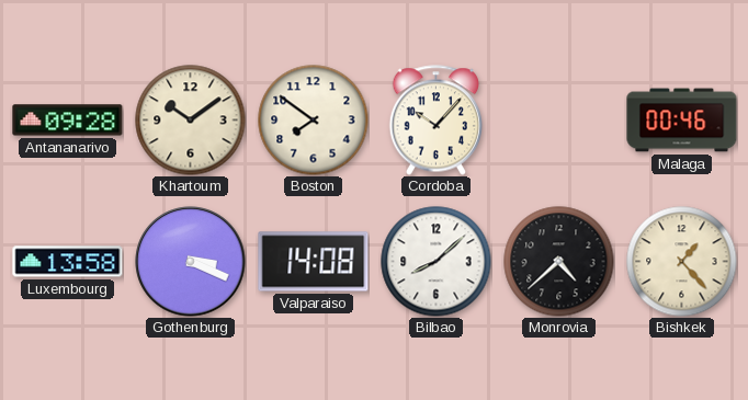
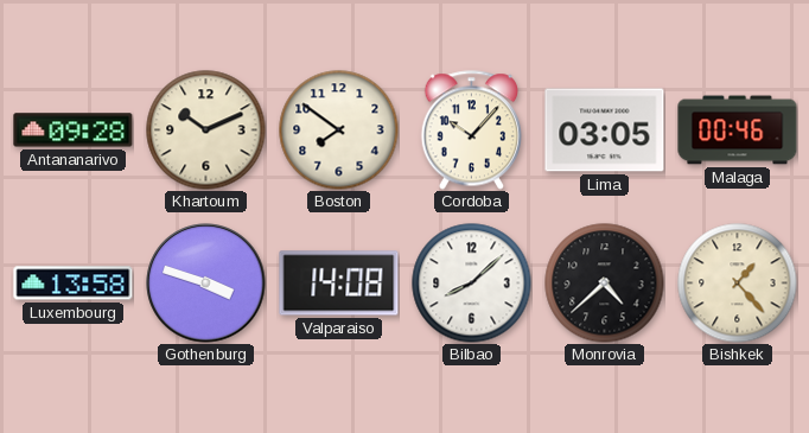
Khartoum: 10:09 -> 10:11
Lima: none -> 03:05
Gothenburg: 3:19 -> 3:48
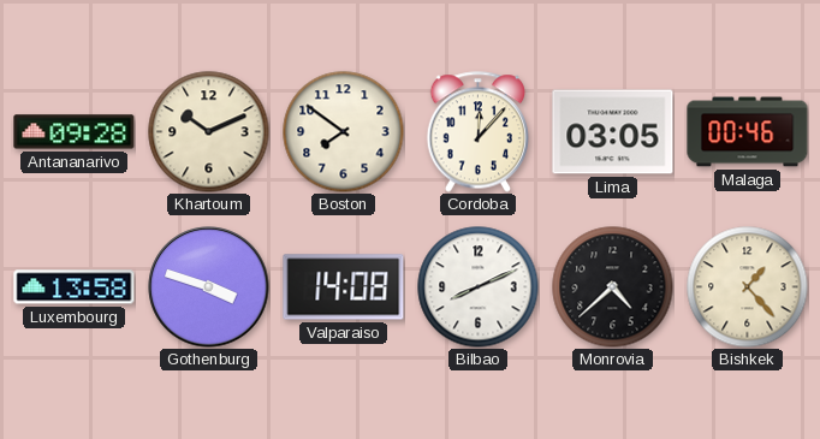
Cordoba: 10:07 -> 12:07
Bilbao: 8:08 -> 8:11
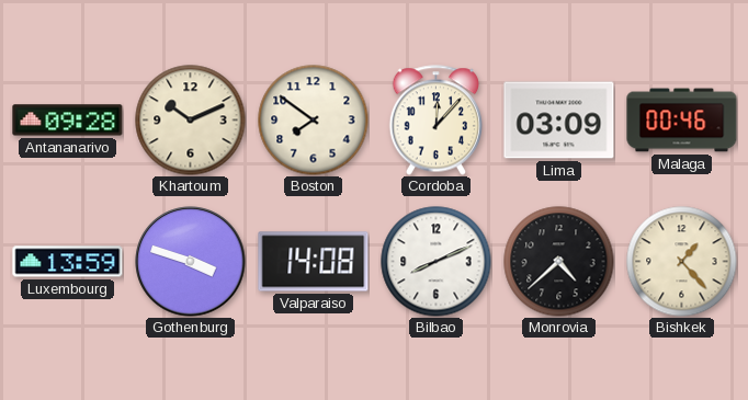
Lima: 03:05 -> 03:09
Luxembourg: 13:58 -> 13:59
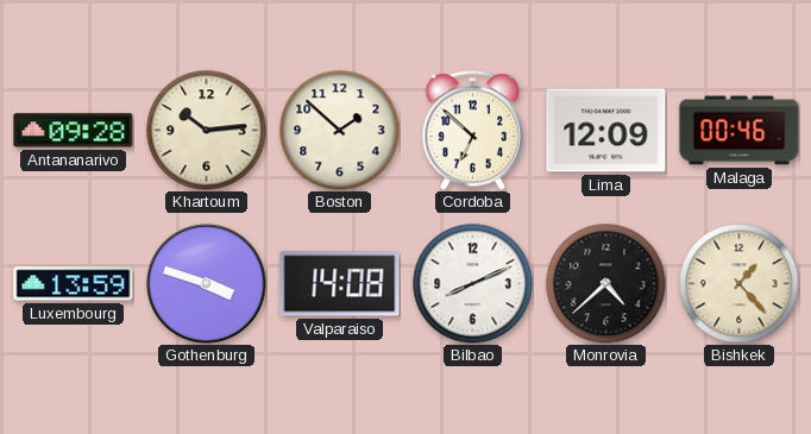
Khartoum: 10:11 -> 10:14
Boston: 7:51 -> 1:52
Cordoba: 12:07 -> 6:52
Lima: 03:09 -> 12:09
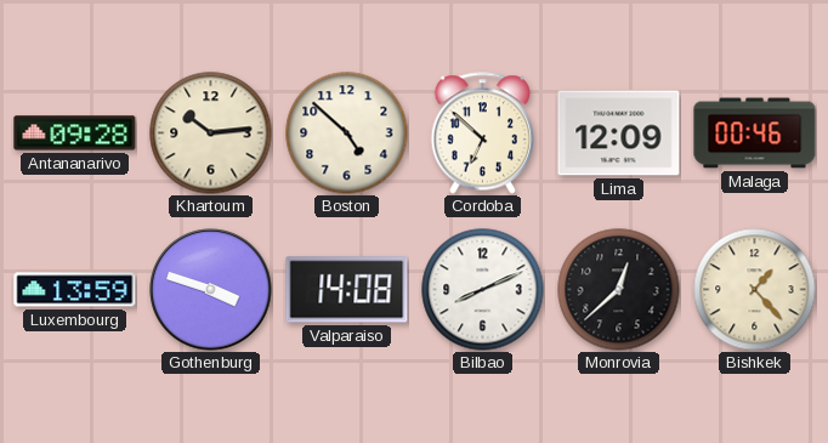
Boston: 1:52 -> 4:52
Monrovia: 4:38 -> 12:38
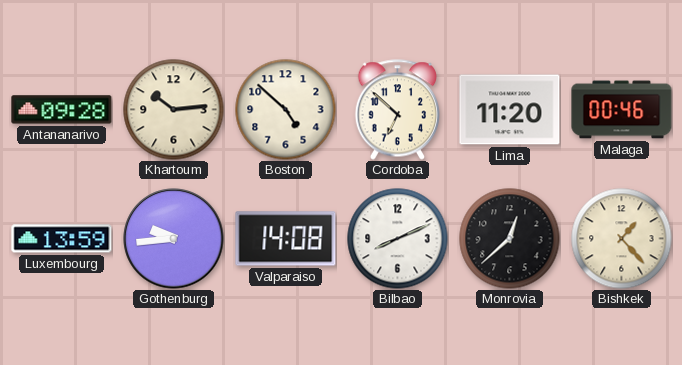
Lima: 12:09 -> 11:20
Gothenburg: 3:48 -> 9:44
